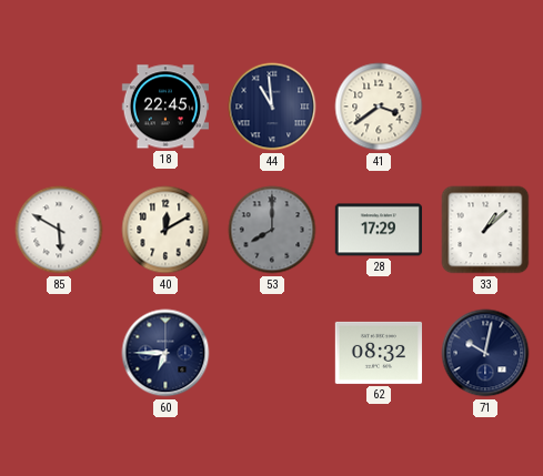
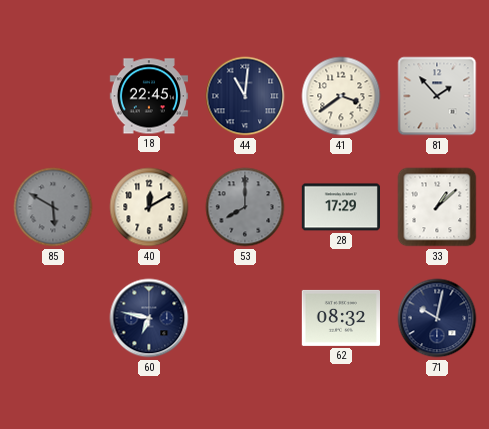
44: 10:59 -> 11:01
81: none -> 1:53
85 dial: white -> grey
60: 6:45 -> 6:47
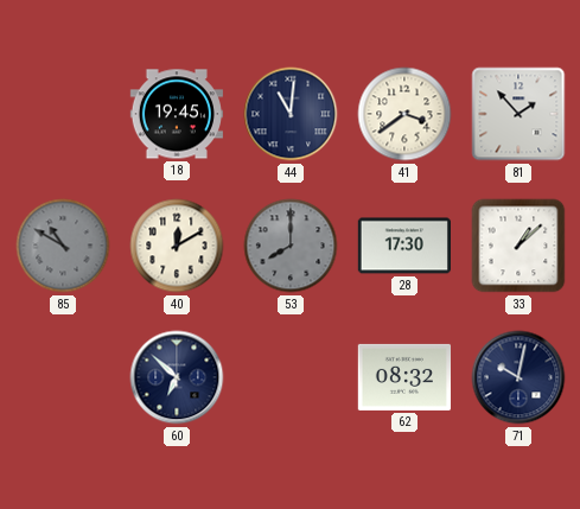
18: 22:45 -> 19:45
85: 5:50 -> 10:50
28: 17:29 -> 17:30
60: 6:47 -> 6:52
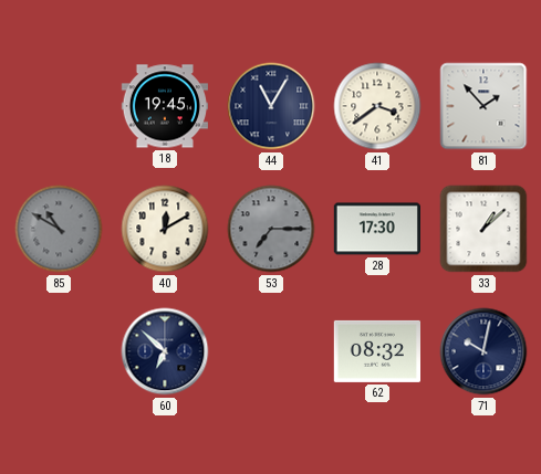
44: 11:01 -> 11:05
53: 8:00 -> 7:15
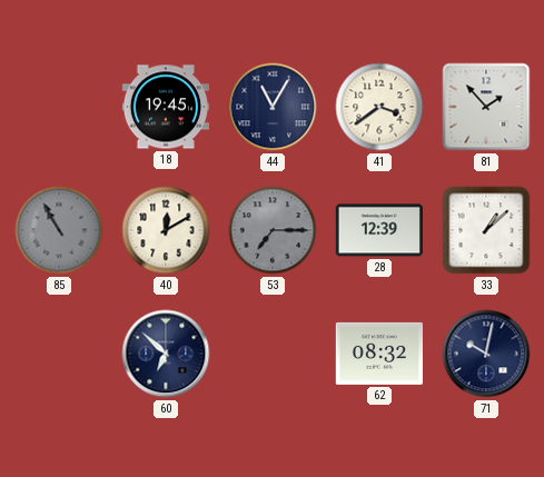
85: 10:50 -> 10:55
28: 17:30 -> 12:39
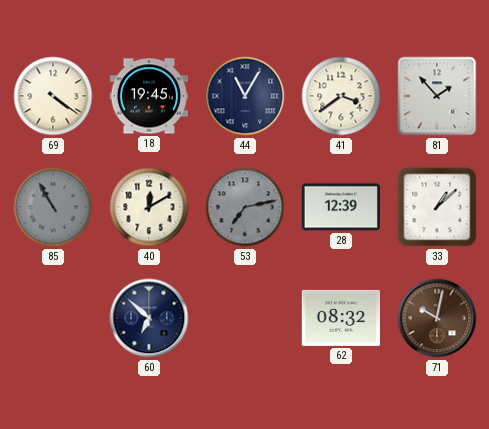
69: none -> 4:21
53: 7:15 -> 7:13
71 dial: navy -> brown
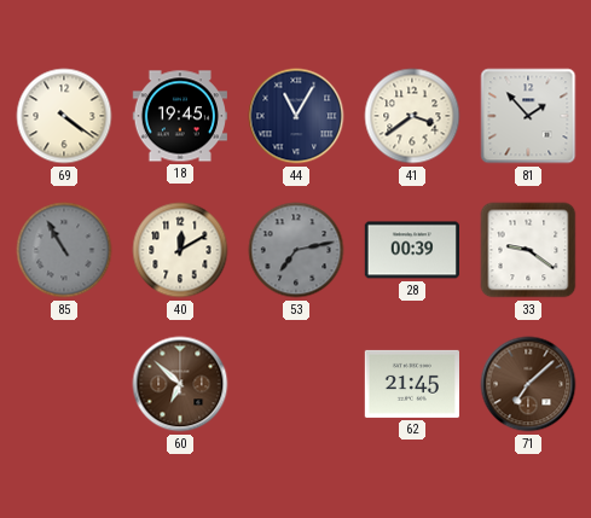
28: 12:39 -> 00:39
33: 1:08 -> 9:21
60 dial: navy -> brown
62: 08:32 -> 21:45
71: 10:02 -> 7:08
